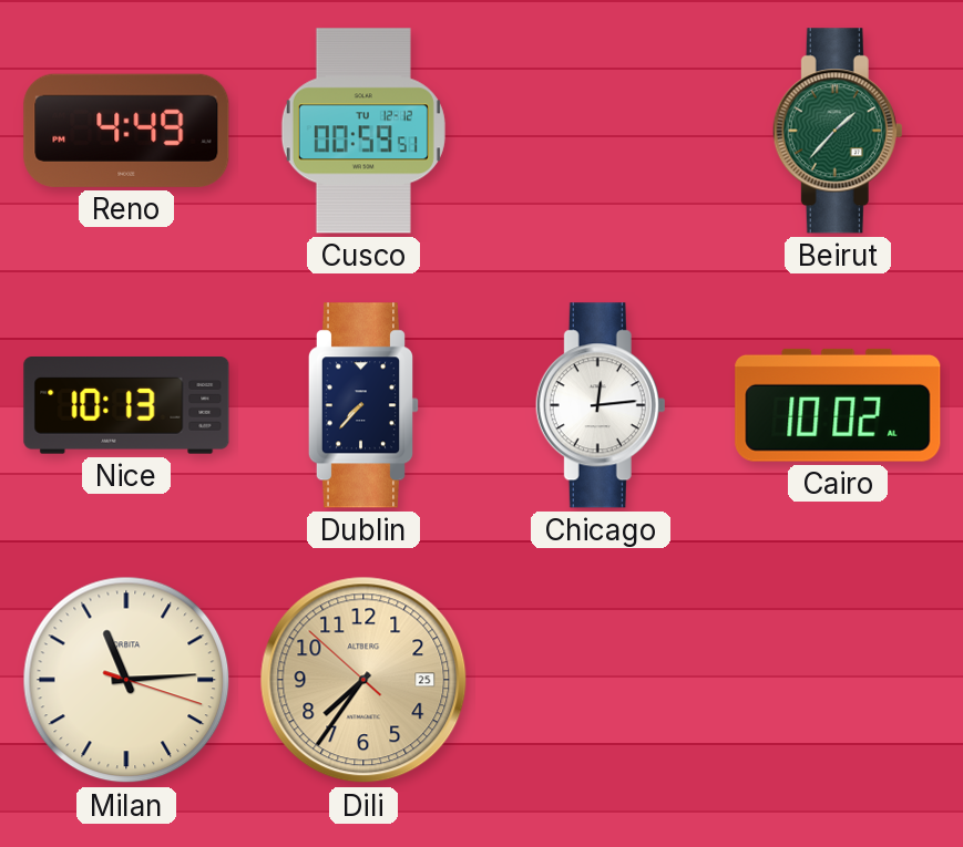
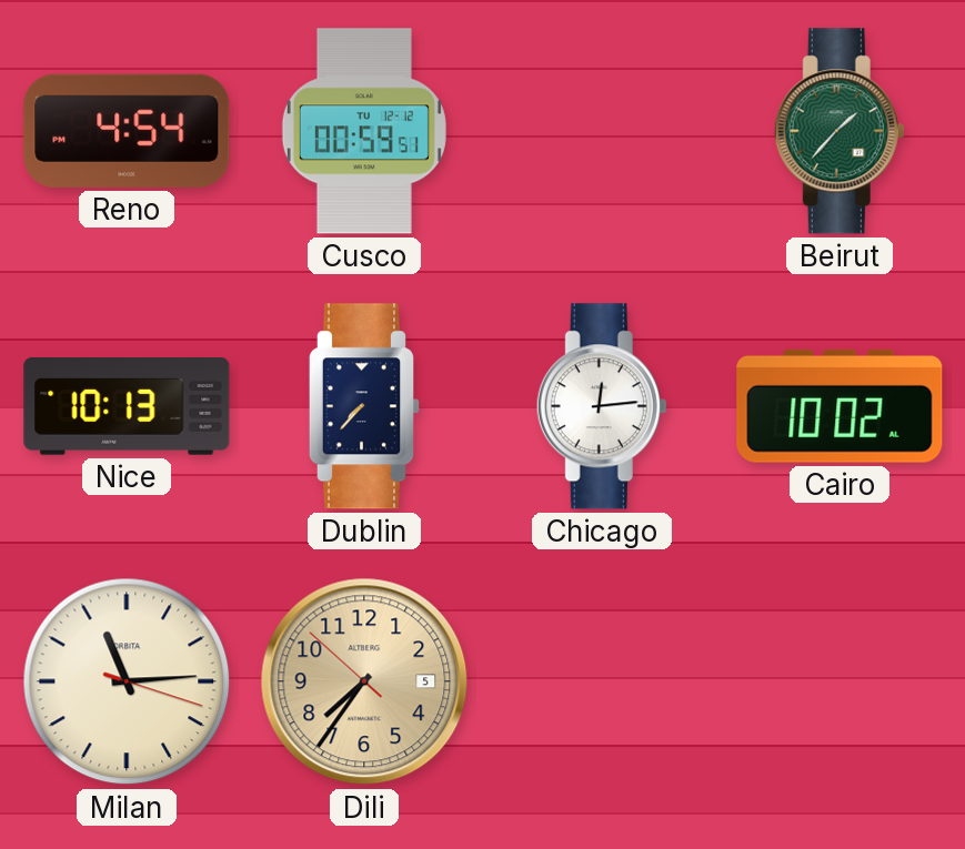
Reno: 4:49 -> 4:54
Dili date: 25 -> 5
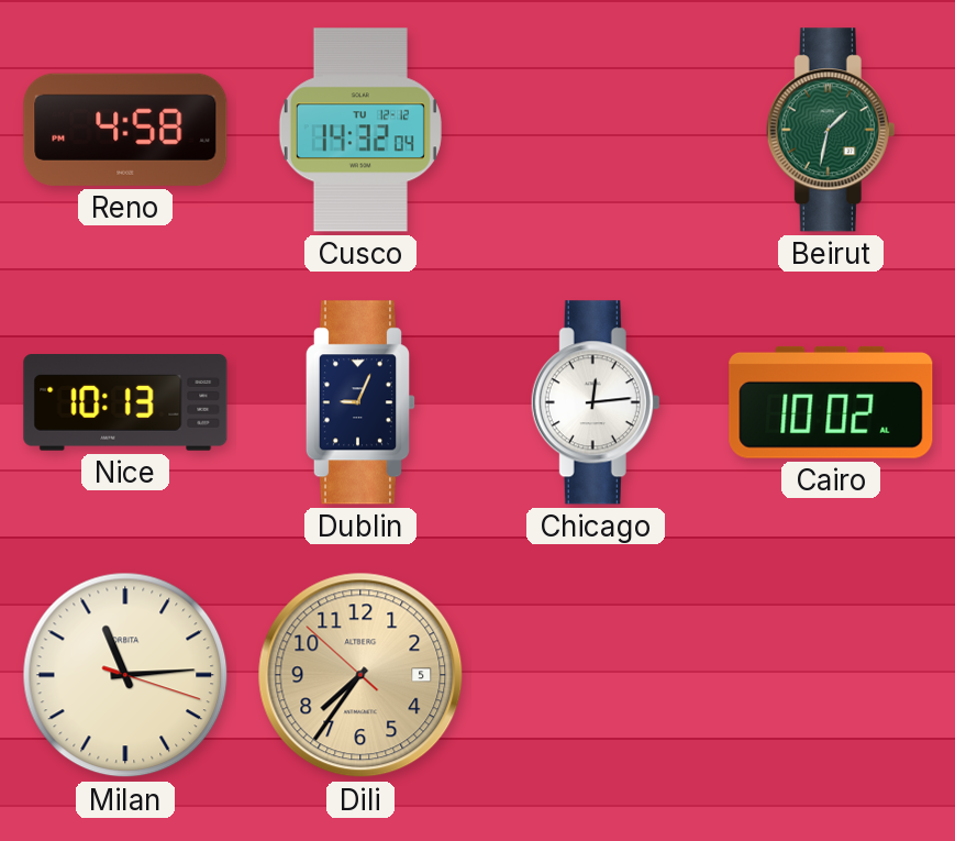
Reno: 4:54 -> 4:58
Cusco: 00:59 -> 14:32
Beirut: 1:37 -> 1:32
Dublin: 7:37 -> 9:04
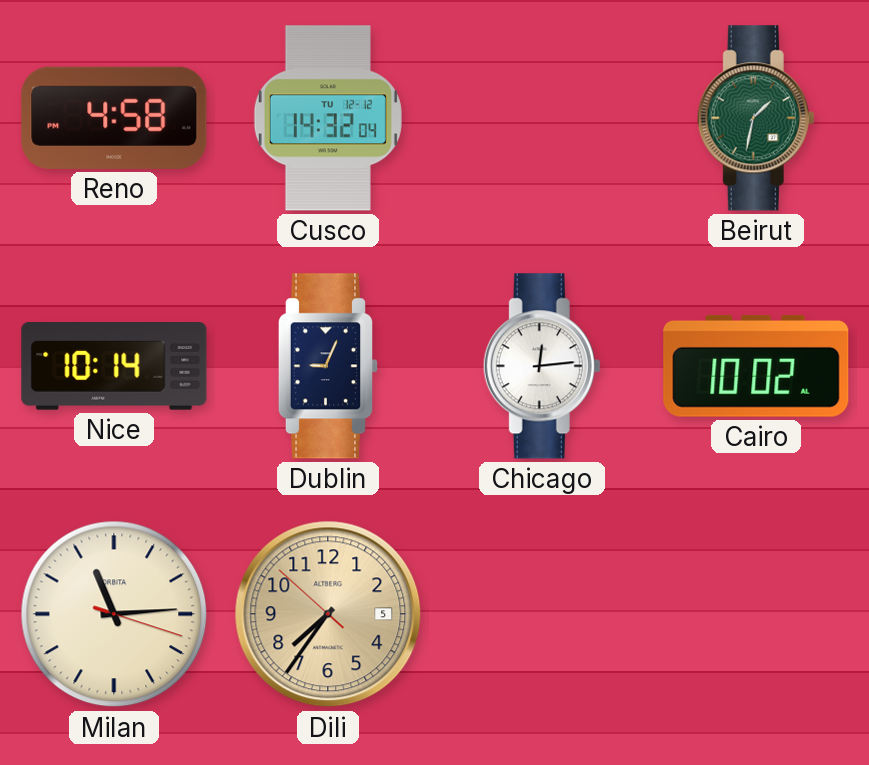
Nice: 10:13 -> 10:14
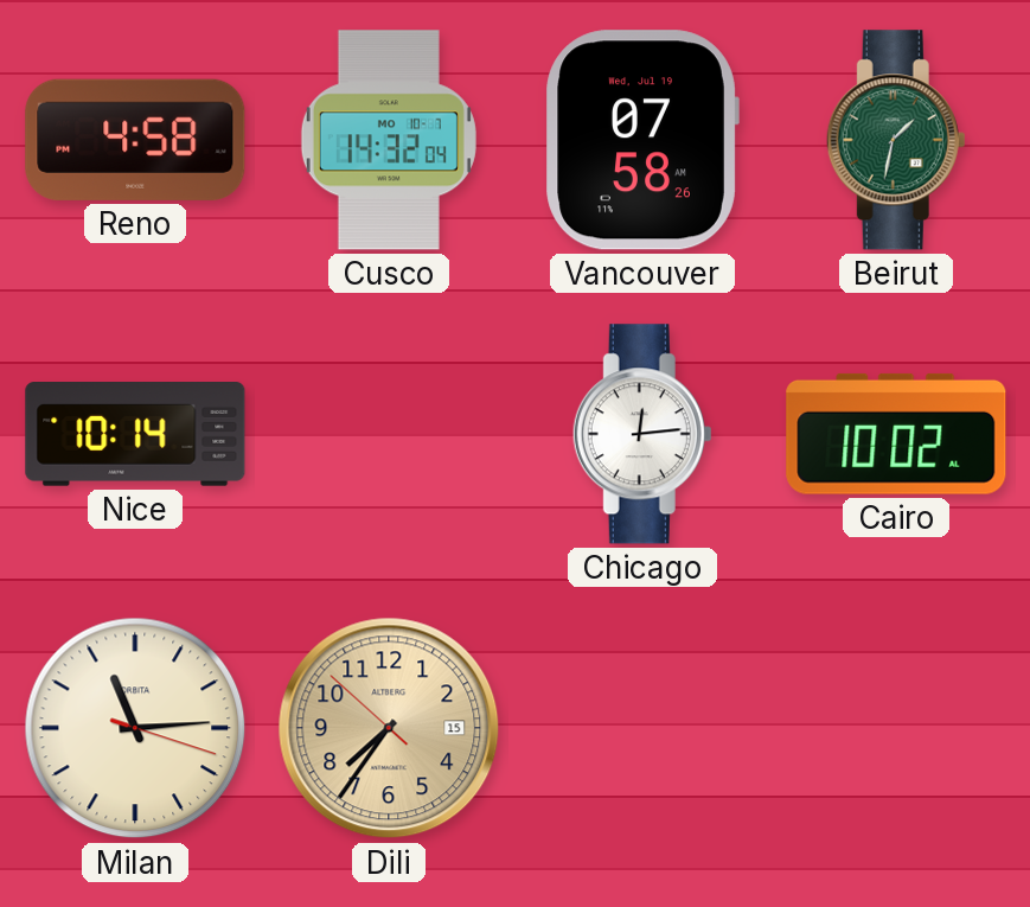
Cusco date: TU 12-12 -> MO 10-7
Vancouver: none -> 07:58
Dublin: 9:04 -> none
Dili date: 5 -> 15
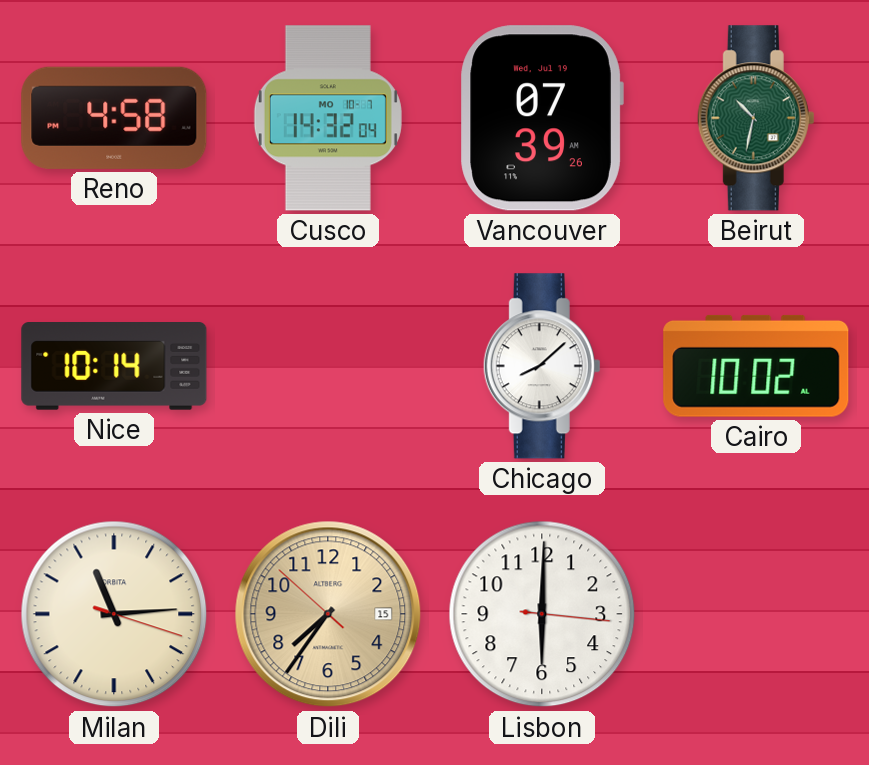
Vancouver: 07:58 -> 07:39
Beirut: 1:32 -> 10:32
Chicago: 12:14 -> 8:08
Lisbon: none -> 6:00
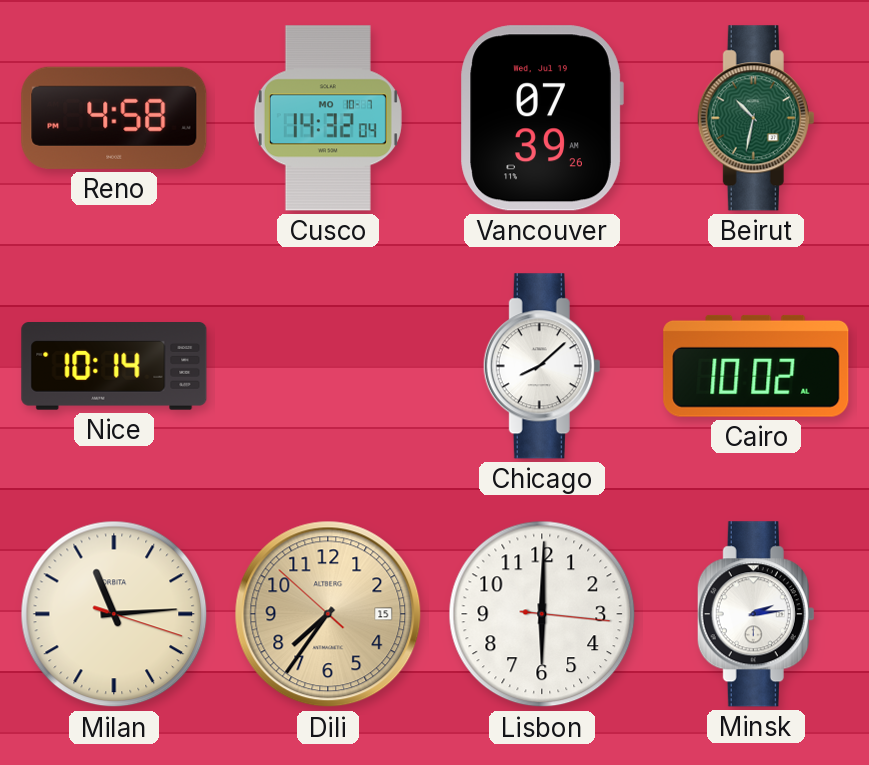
Minsk: none -> 2:14
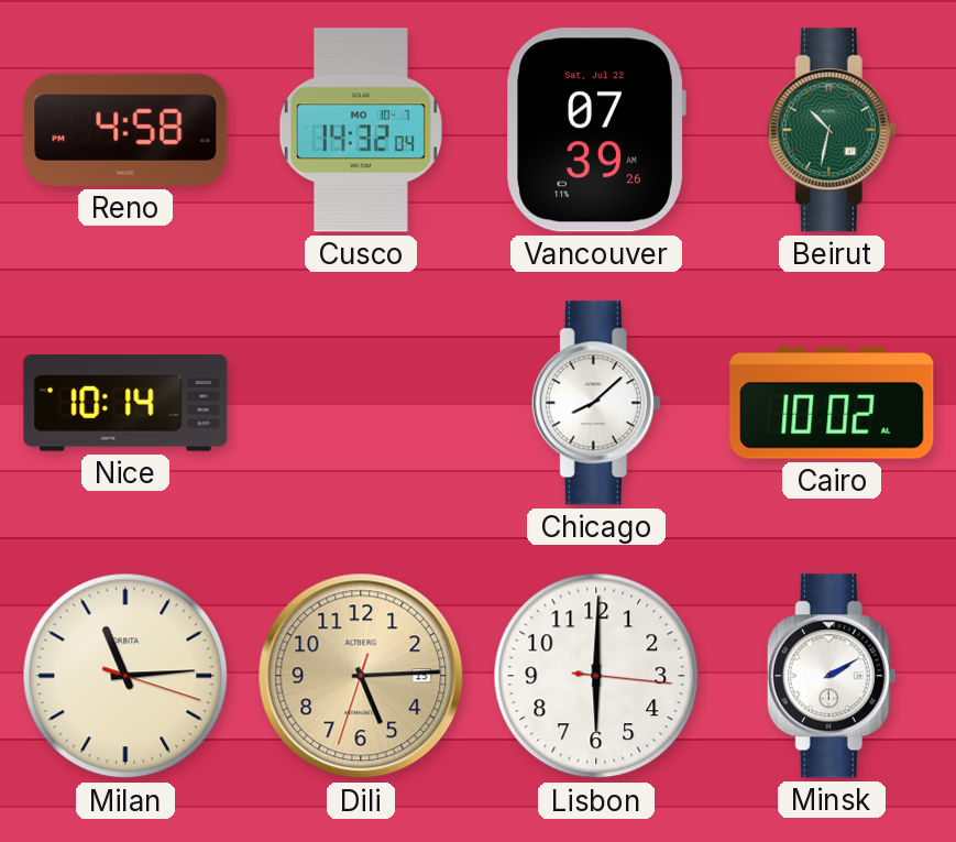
Vancouver date: Wed, Jul 19 -> Sat, Jul 22
Dili: 7:35 -> 5:14
Minsk: 2:14 -> 2:10
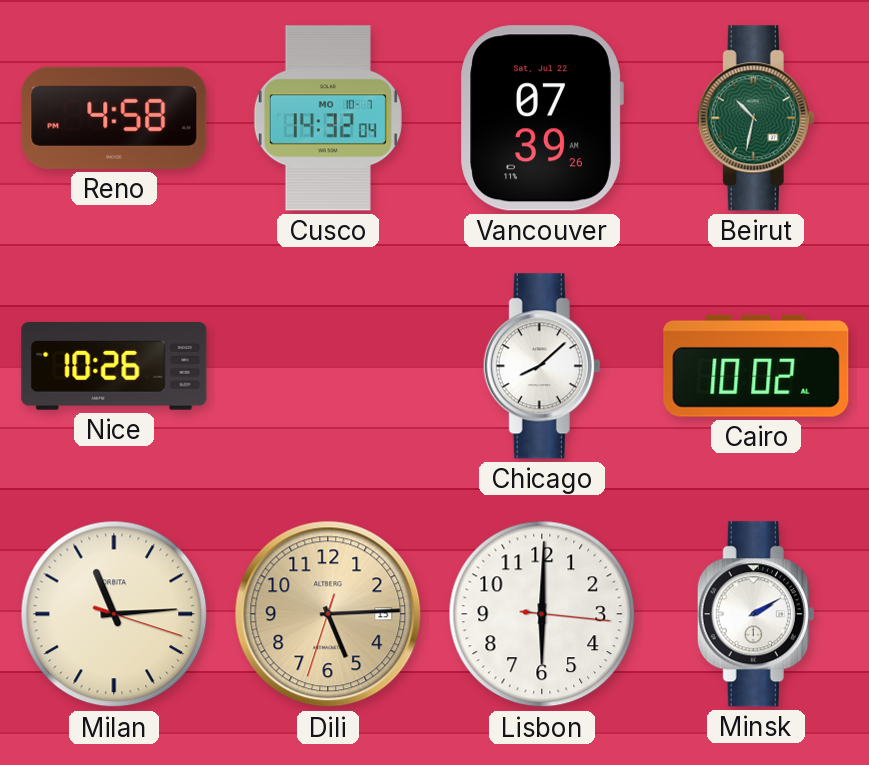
Nice: 10:14 -> 10:26
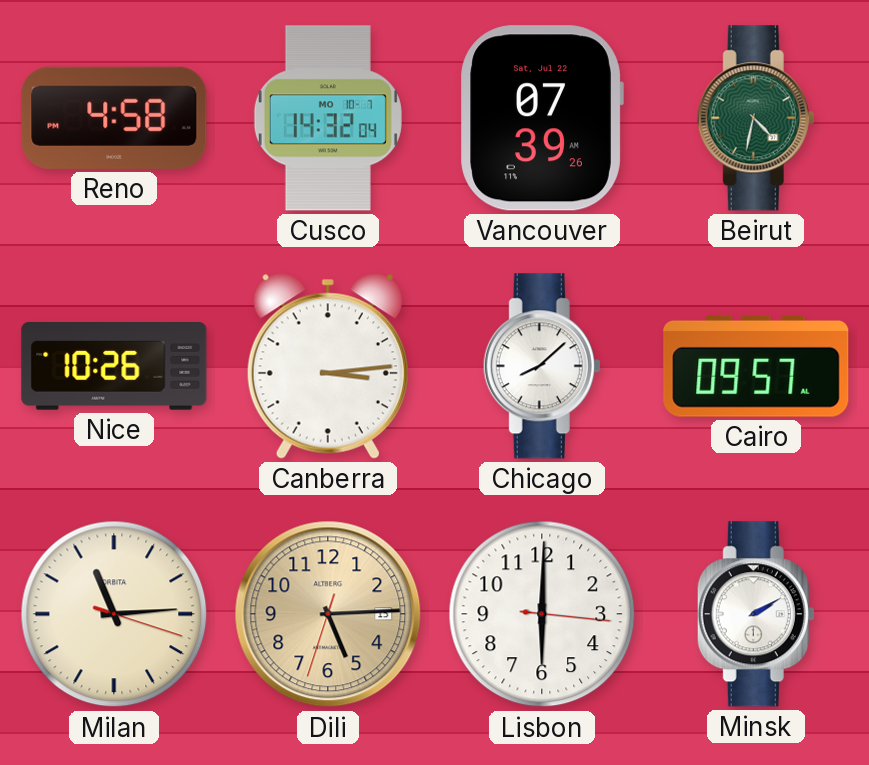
Beirut: 10:32 -> 4:32
Canberra: none -> 3:14
Cairo: 10:02 -> 09:57
